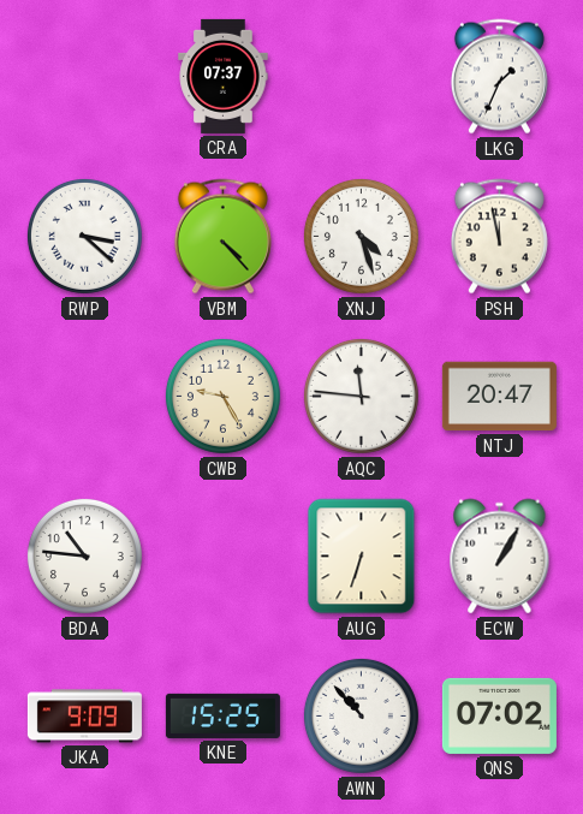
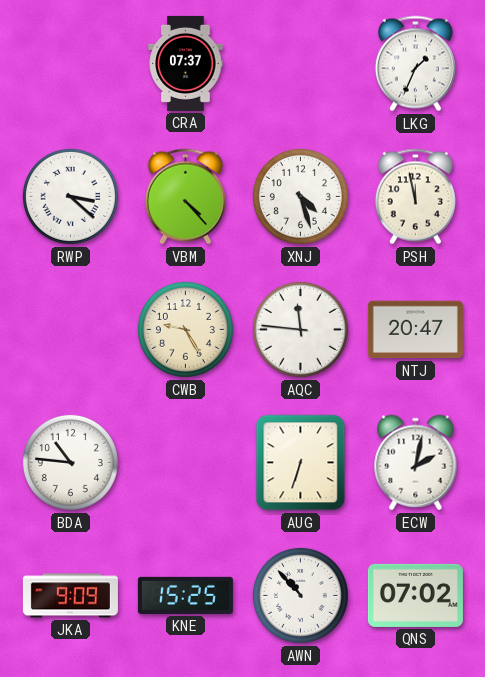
ECW: 1:05 -> 2:02
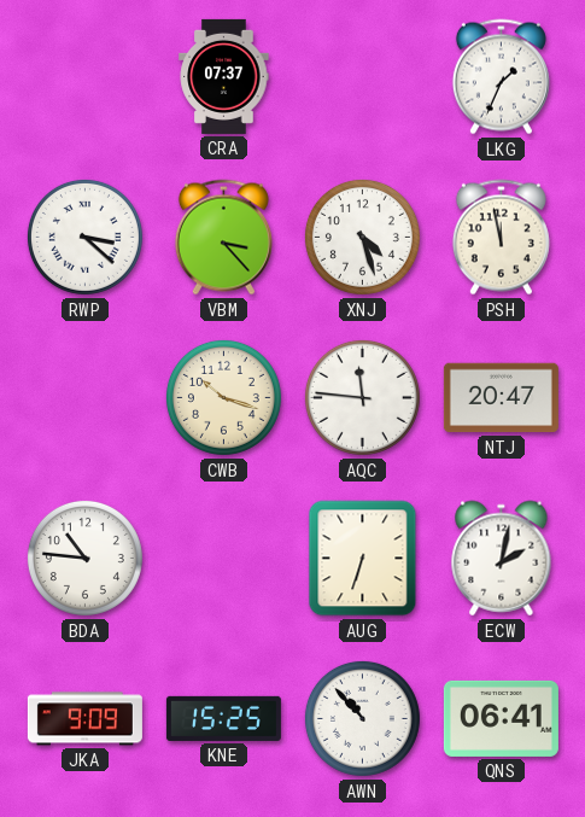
VBM: 4:23 -> 3:23
CWB: 9:25 -> 10:18
QNS: 07:02 -> 06:41
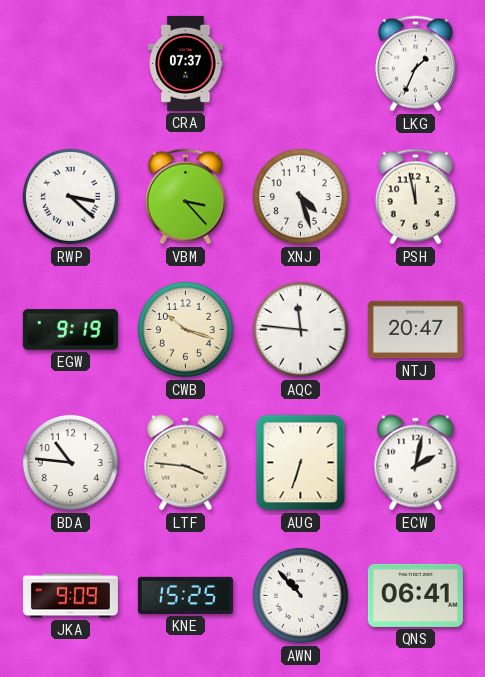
EGW: none -> 9:19
LTF: none -> 3:46
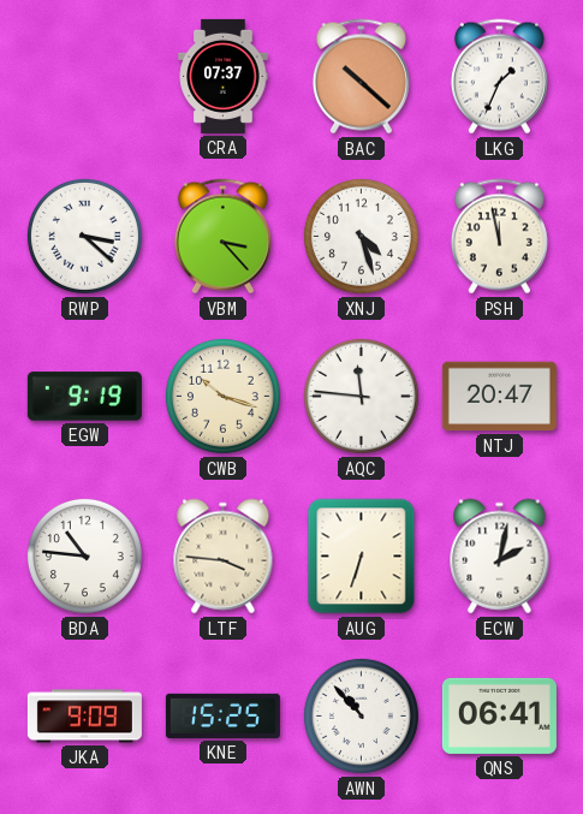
BAC: none -> 10:22
